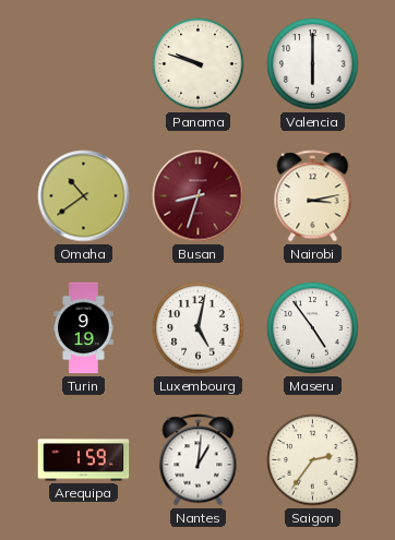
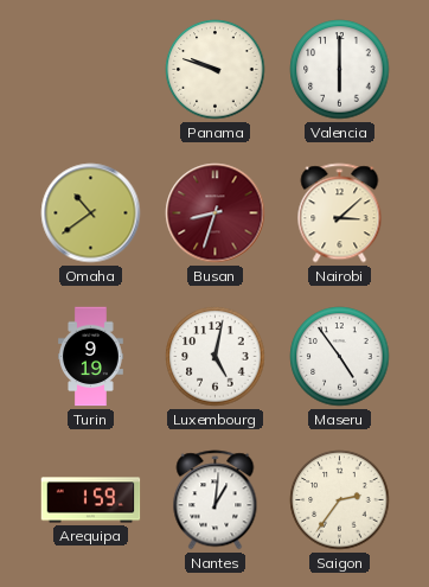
Nairobi: 3:13 -> 3:08
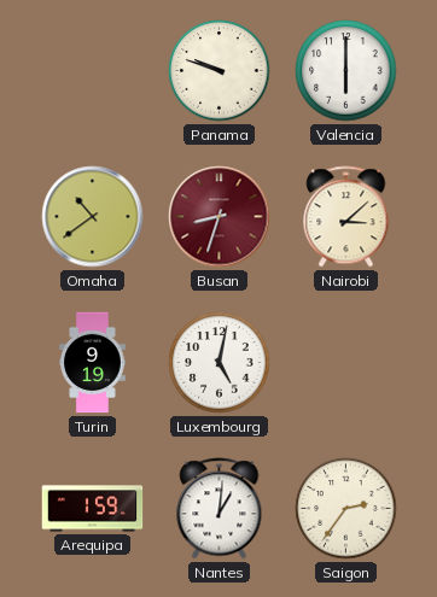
Maseru: 4:54 -> none
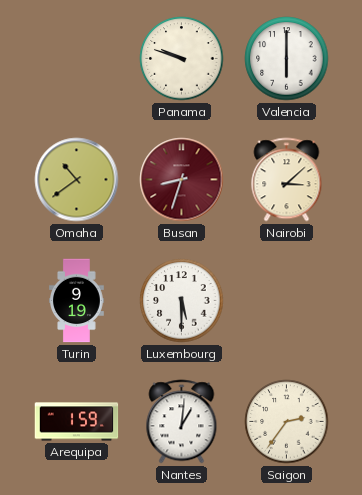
Luxembourg: 5:02 -> 5:30
